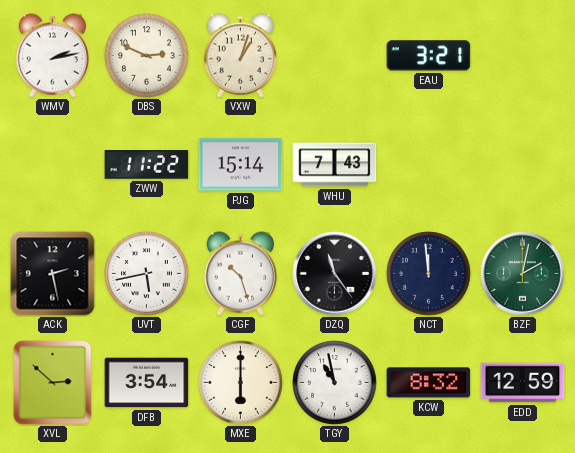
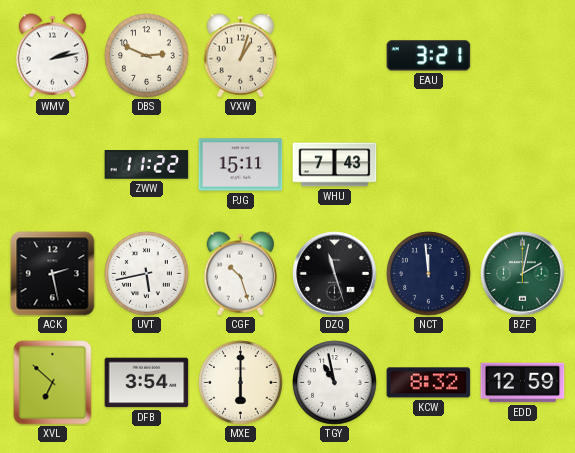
PJG: 15:14 -> 15:11
DZQ: 11:24 -> 11:27
XVL: 2:52 -> 6:52
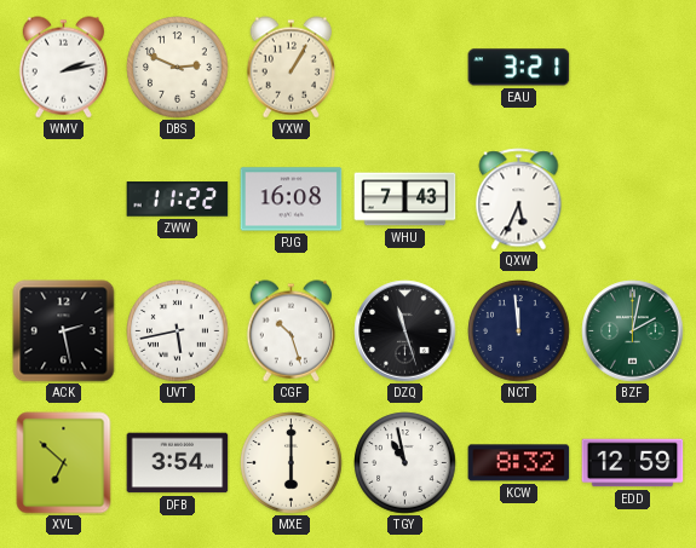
VXW: 1:03 -> 1:05
PJG: 15:11 -> 16:08
QXW: none -> 5:34
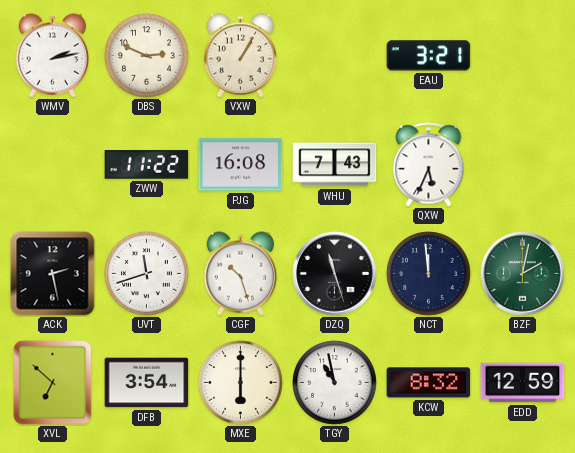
UVT: 5:43 -> 11:42
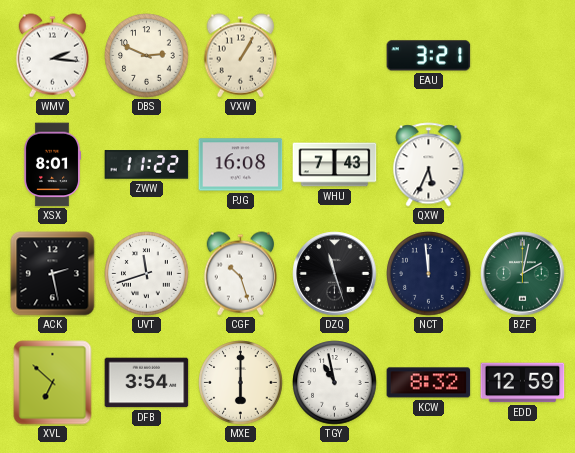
WMV: 2:13 -> 2:16
XSX: none -> 8:01
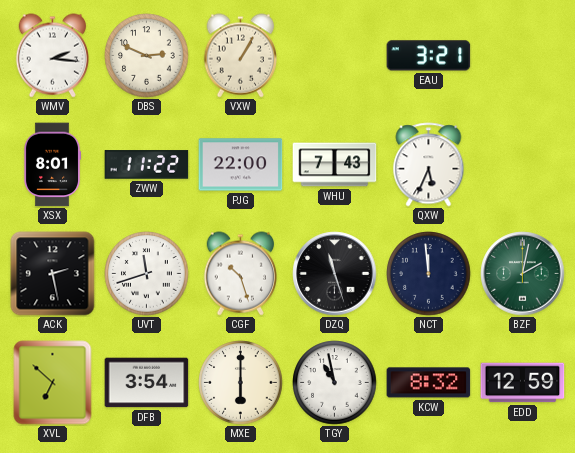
PJG: 16:08 -> 22:00
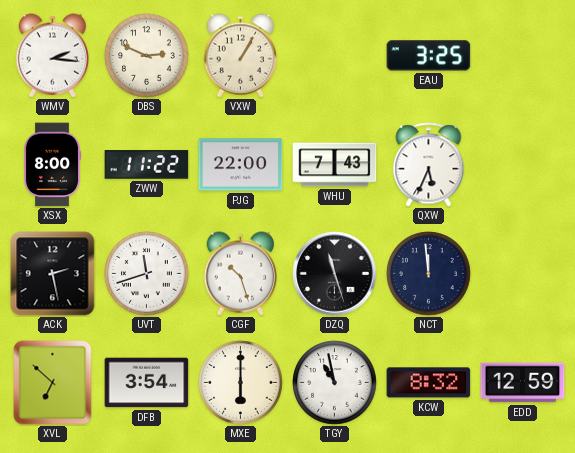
EAU: 3:21 -> 3:25
XSX: 8:01 -> 8:00
BZF: 2:02 -> none
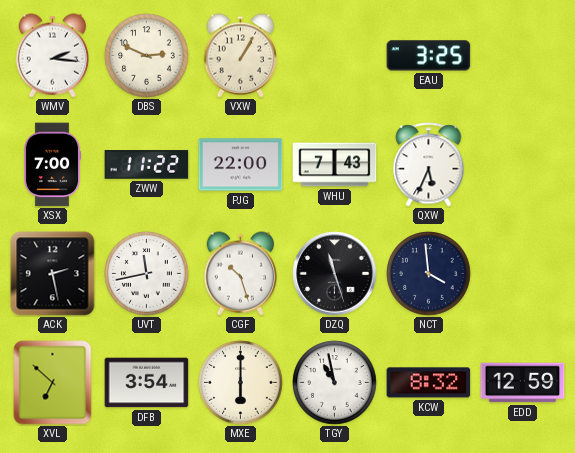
XSX: 8:00 -> 7:00
UVT: 11:42 -> 11:43
NCT: 11:59 -> 3:59
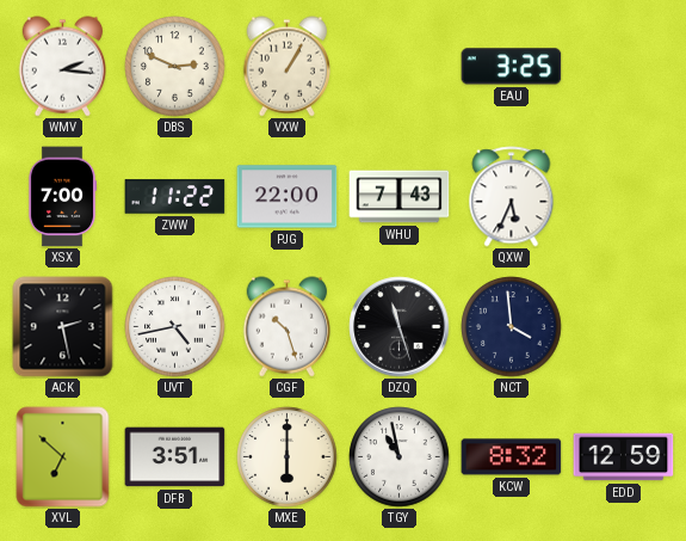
UVT: 11:43 -> 4:43
DFB: 3:54 -> 3:51
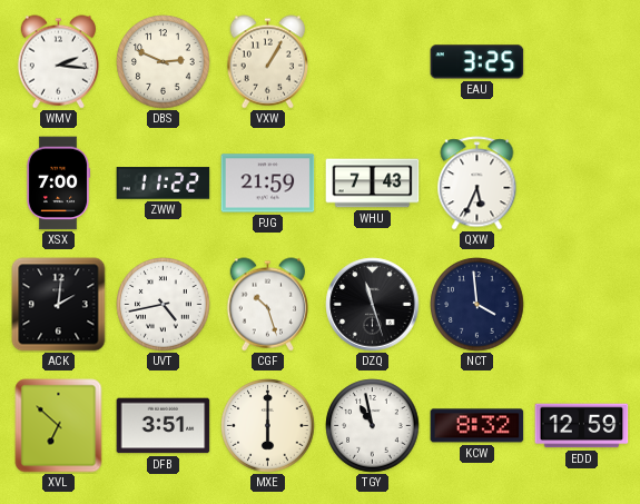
PJG: 22:00 -> 21:59
ACK: 2:28 -> 2:01
